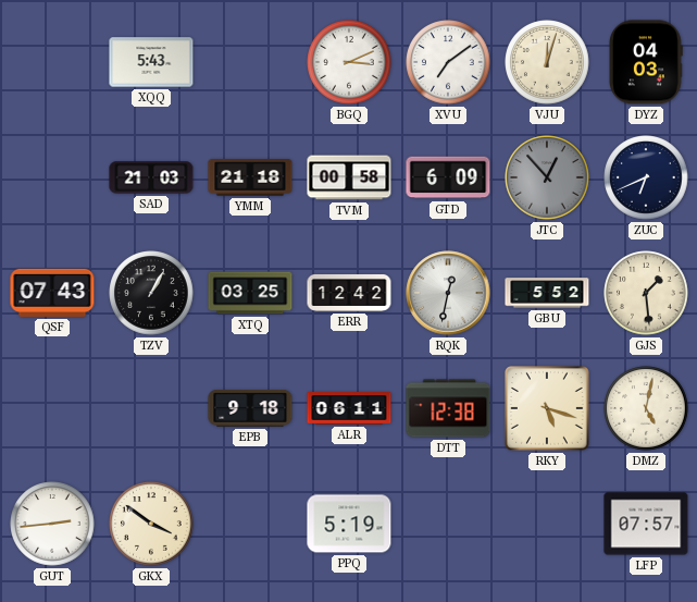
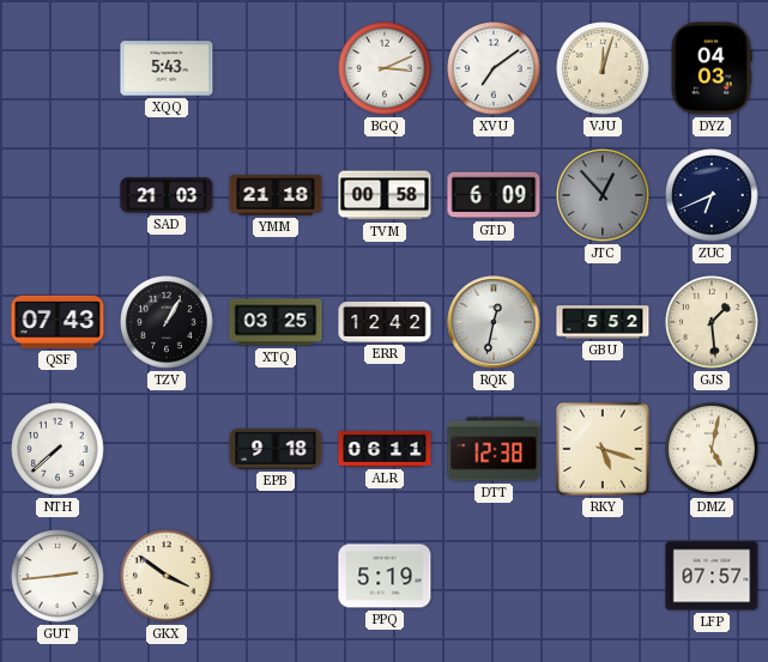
NTH: none -> 7:38
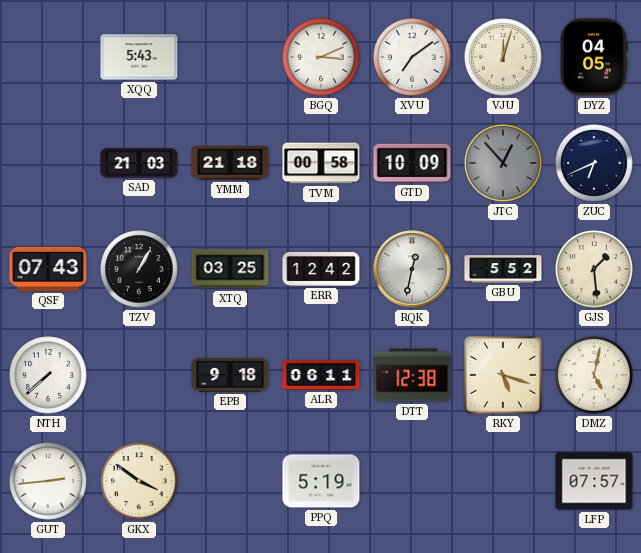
DYZ: 04:03 -> 04:05
GTD: 6:09 -> 10:09
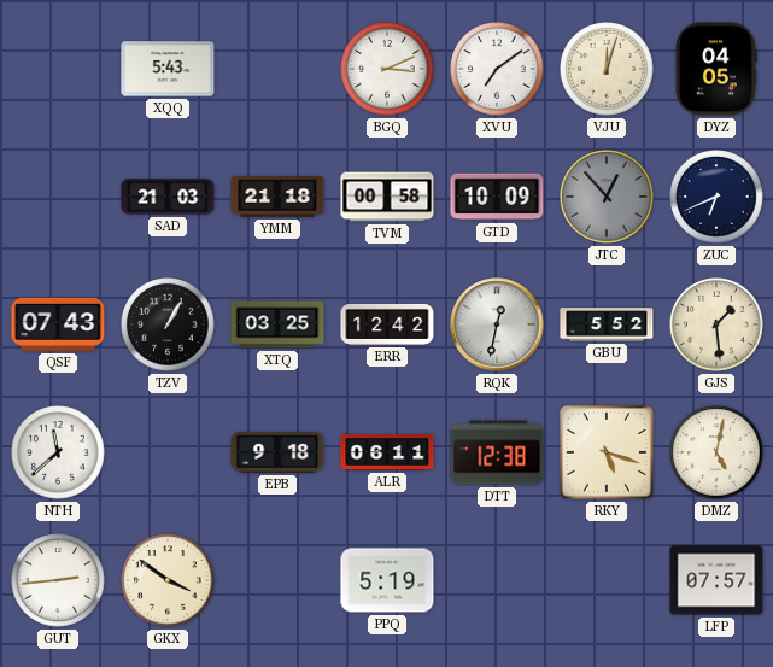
NTH: 7:38 -> 11:38
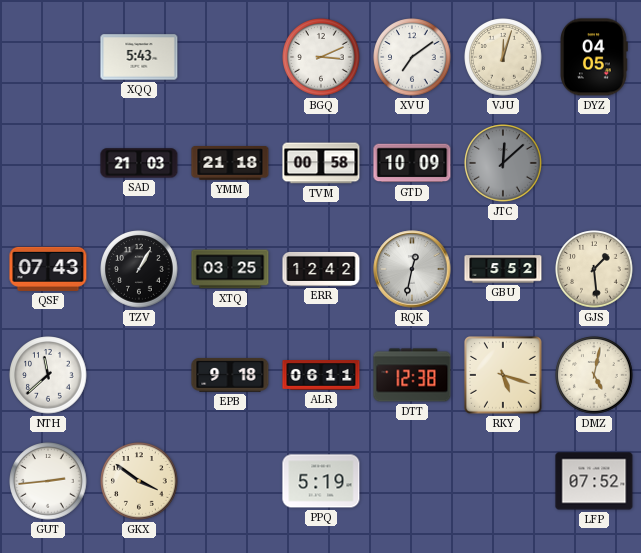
JTC: 12:53 -> 12:08
ZUC: 6:41 -> none
LFP: 07:57 -> 07:52
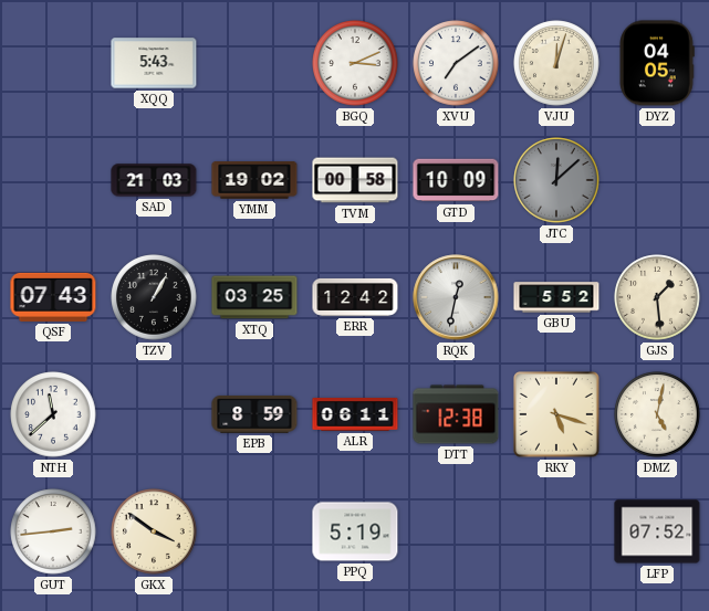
YMM: 21:18 -> 19:02
EPB: 9:18 -> 8:59
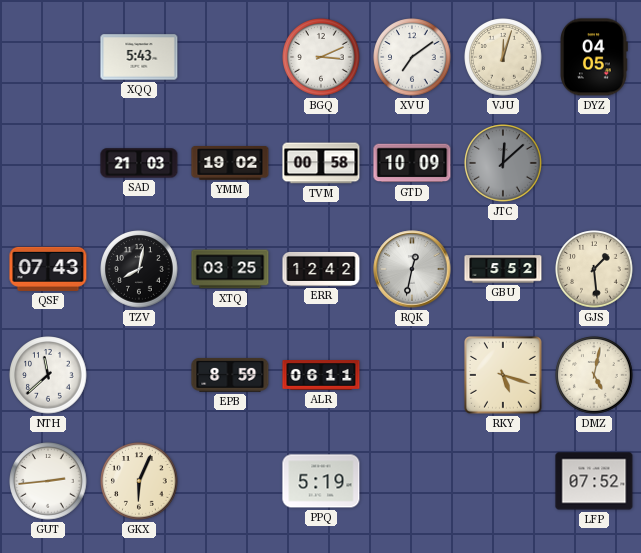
TZV: 1:05 -> 8:02
DTT: 12:38 -> none
GKX: 3:51 -> 6:04
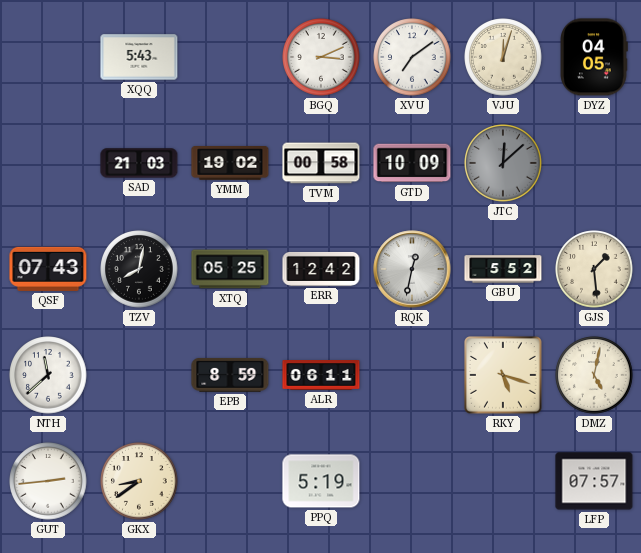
XTQ: 03:25 -> 05:25
GKX: 6:04 -> 8:39
LFP: 07:52 -> 07:57
